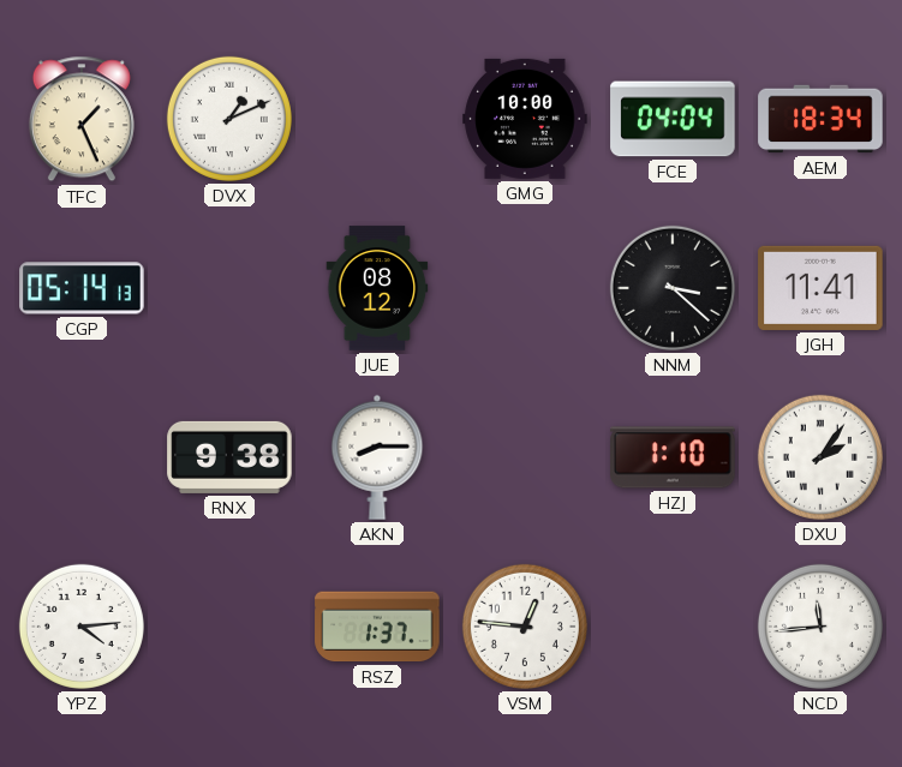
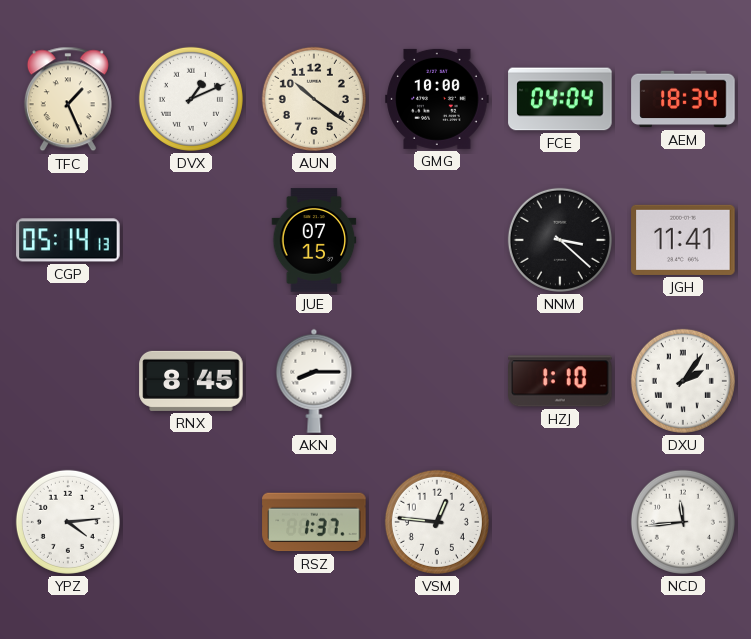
AUN: none -> 10:21
JUE: 08:12 -> 07:15
RNX: 9:38 -> 8:45
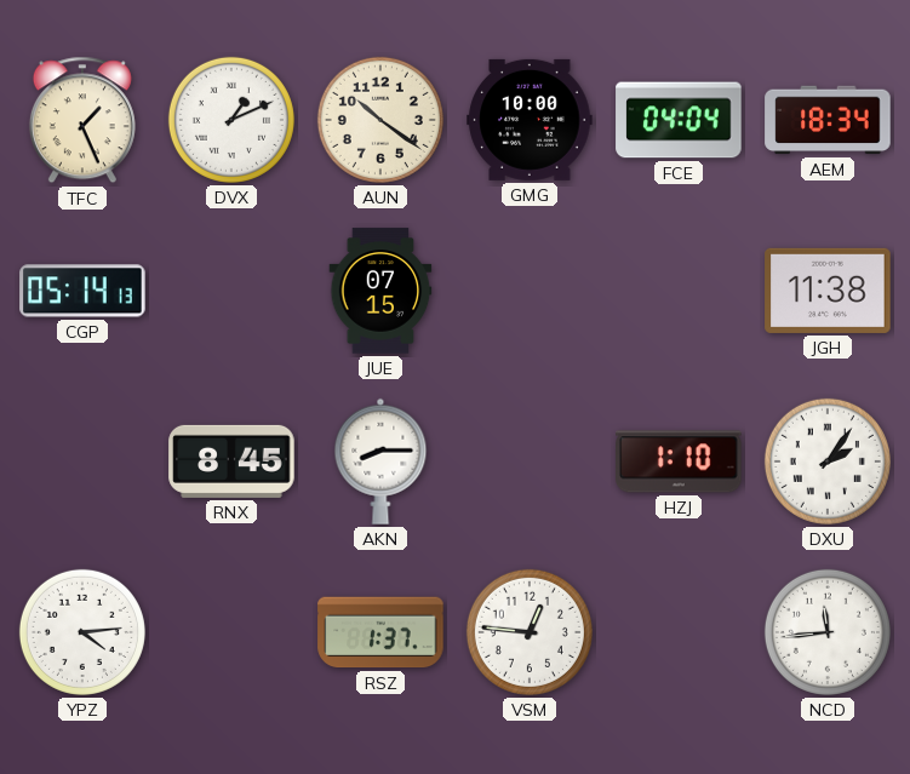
NNM: 3:22 -> none
JGH: 11:41 -> 11:38
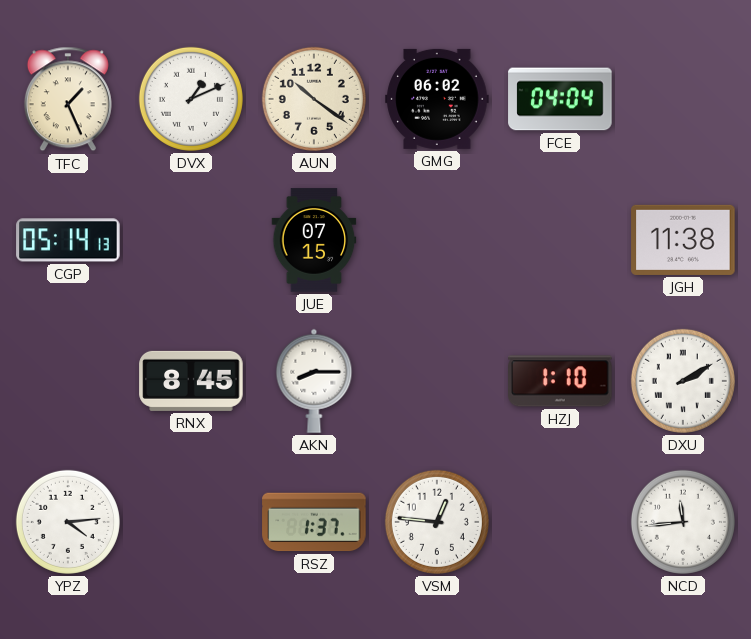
GMG: 10:00 -> 06:02
AEM: 18:34 -> none
DXU: 2:06 -> 2:10
